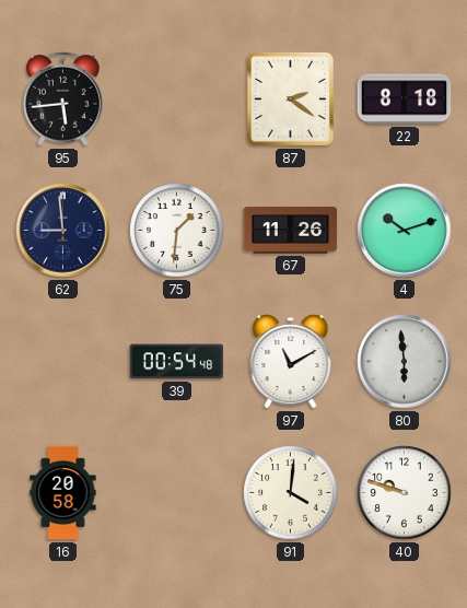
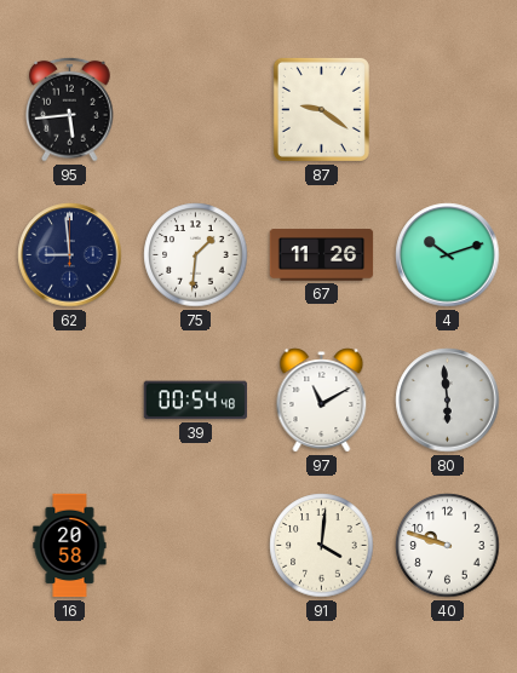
87: 2:21 -> 9:21
22: 8:18 -> none
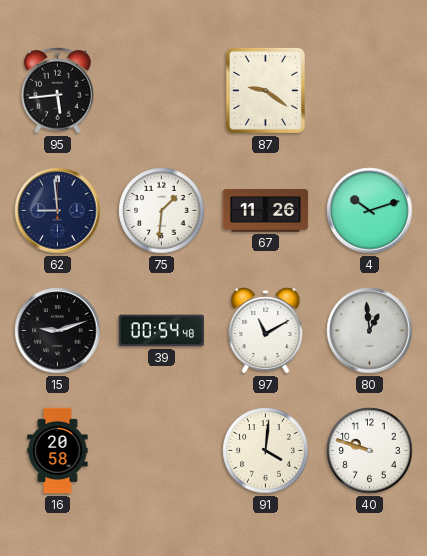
15: none -> 9:12
80: 5:59 -> 12:59
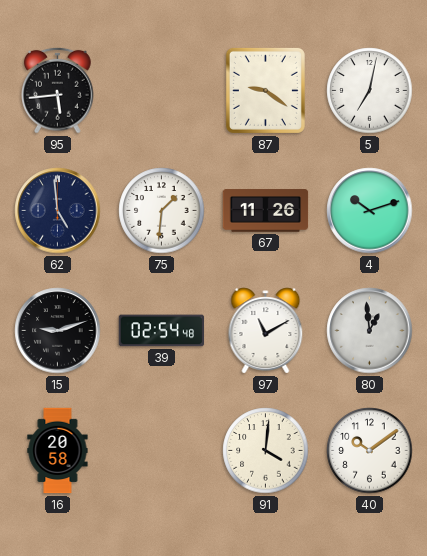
5: none -> 7:02
62: 8:59 -> 4:59
39: 00:54 -> 02:54
40: 9:48 -> 10:09
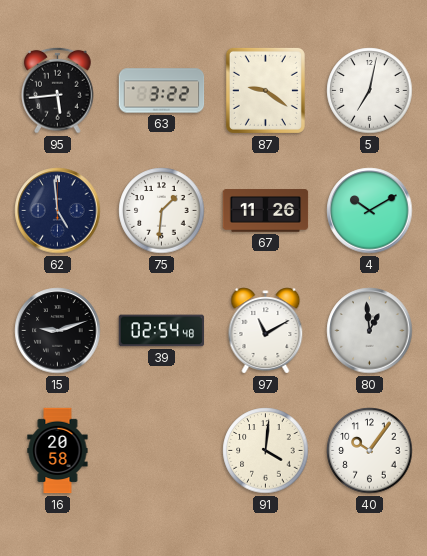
63: none -> 3:22
4: 10:12 -> 10:10
40: 10:09 -> 10:06
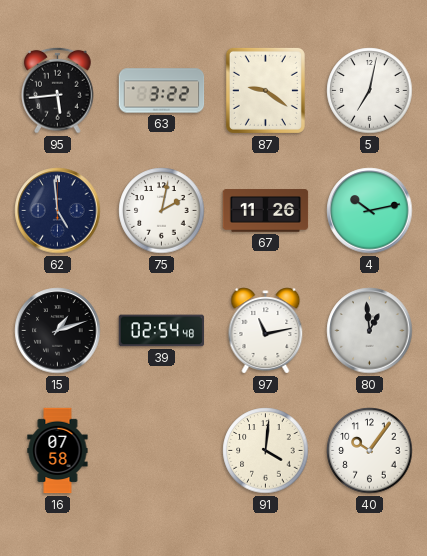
75: 1:31 -> 2:02
4: 10:10 -> 10:13
15: 9:12 -> 1:12
97: 11:10 -> 11:13
16: 20:58 -> 07:58
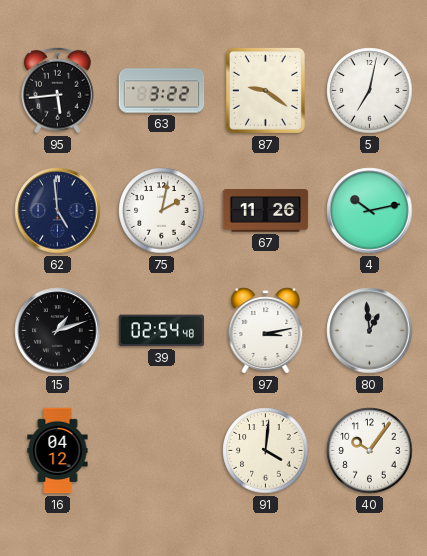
97: 11:13 -> 3:13
16: 07:58 -> 04:12
